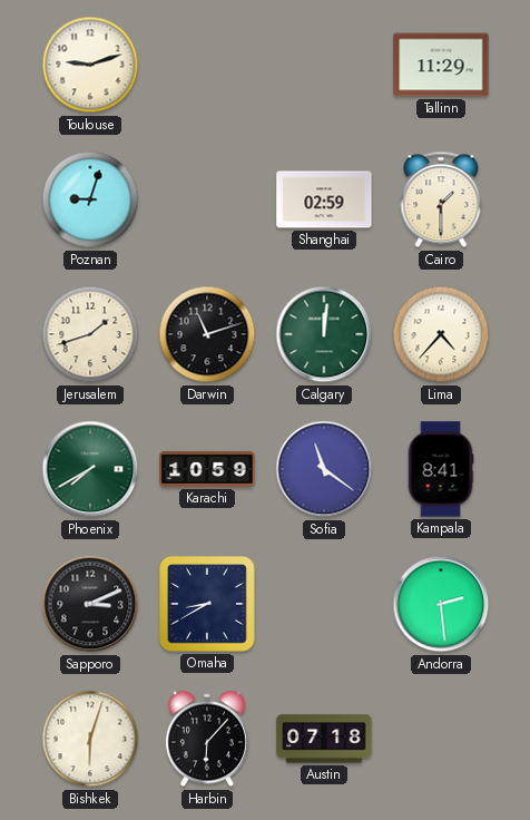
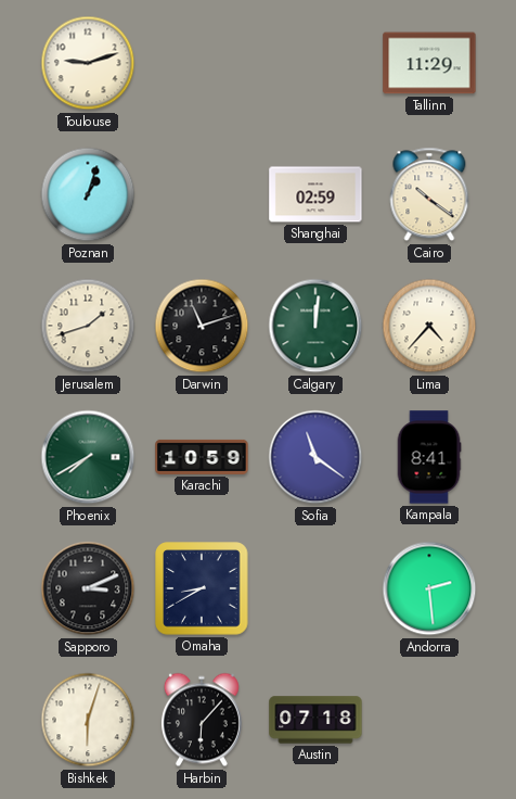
Poznan: 9:03 -> 1:03
Cairo: 1:30 -> 10:21
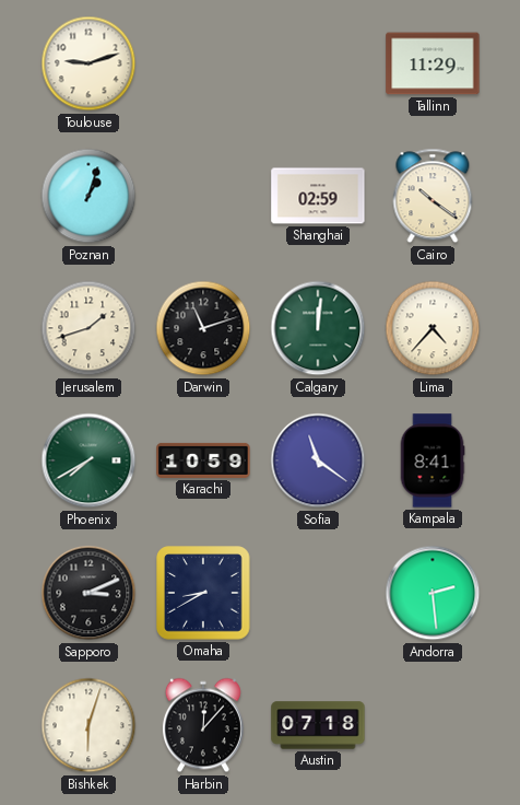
Harbin: 6:07 -> 12:07
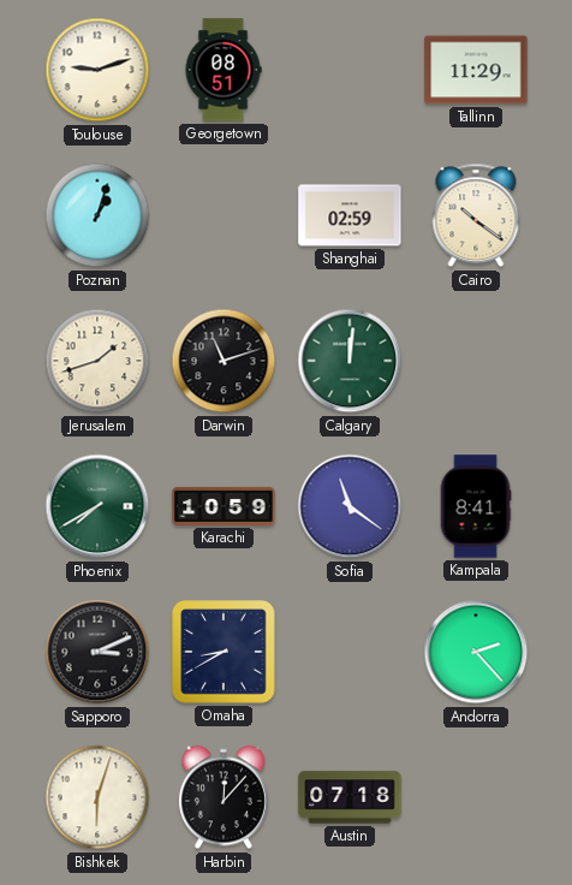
Georgetown: none -> 08:51
Lima: 4:37 -> none
Andorra: 2:29 -> 2:23
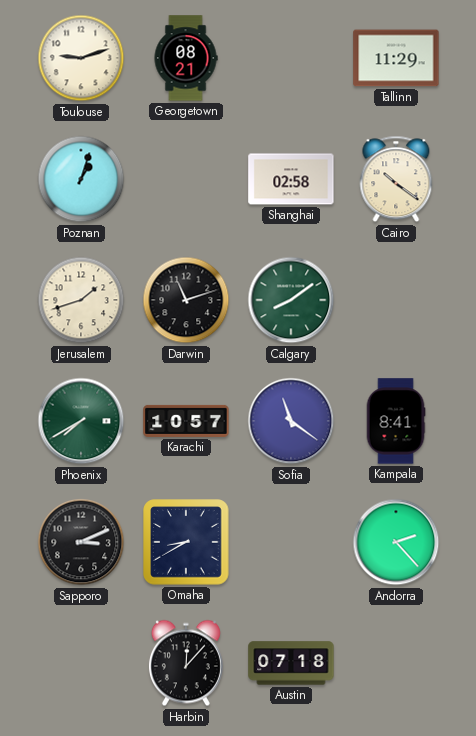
Georgetown: 08:51 -> 08:21
Shanghai: 02:59 -> 02:58
Calgary: 12:01 -> 8:09
Karachi: 10:59 -> 10:57
Bishkek: 6:03 -> none
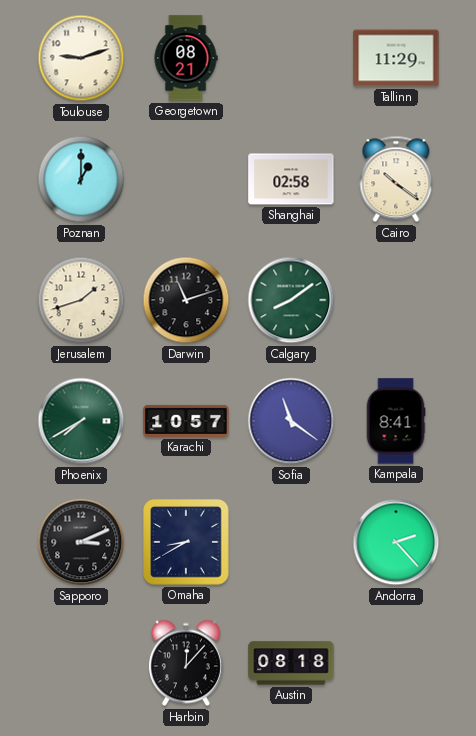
Poznan: 1:03 -> 1:00
Austin: 07:18 -> 08:18
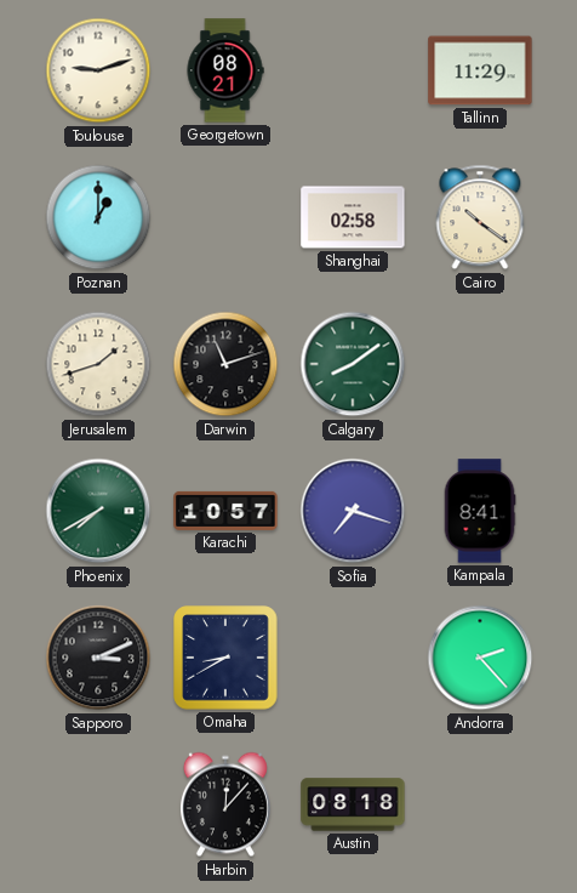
Sofia: 11:21 -> 7:18
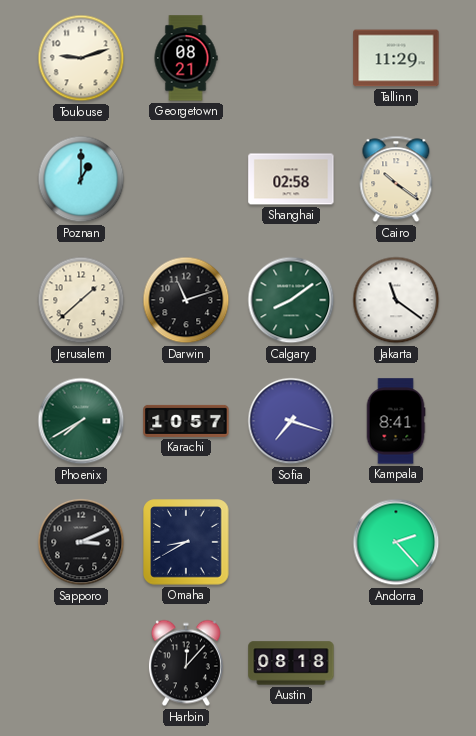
Jerusalem: 1:42 -> 1:38
Jakarta: none -> 11:21
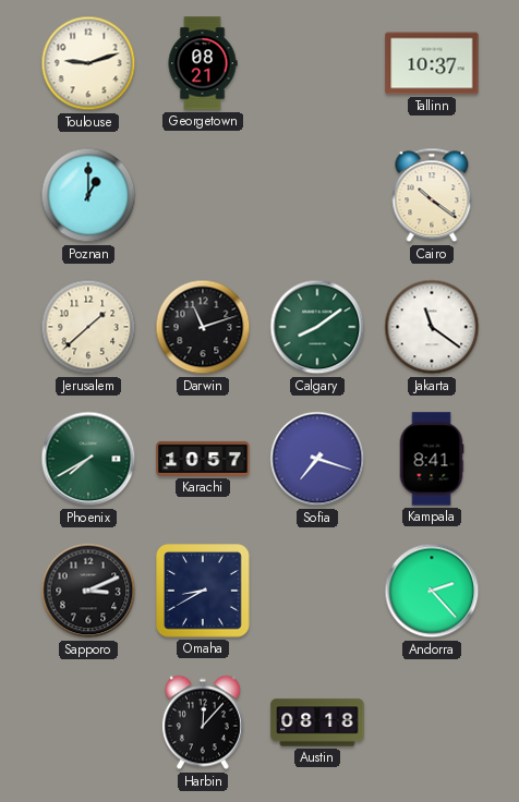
Tallinn: 11:29 -> 10:37
Shanghai: 02:58 -> none
